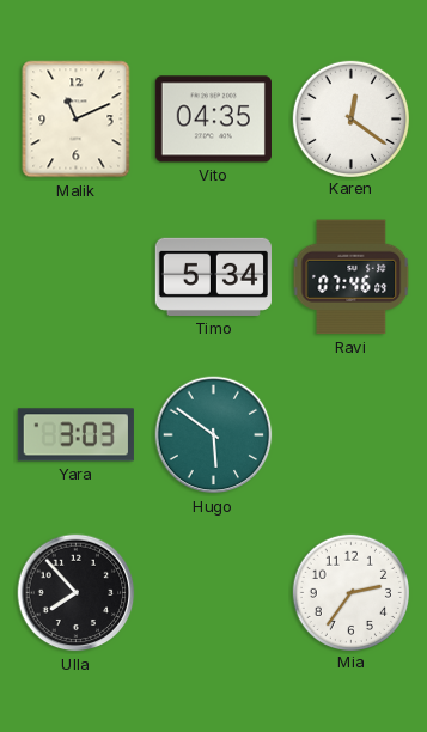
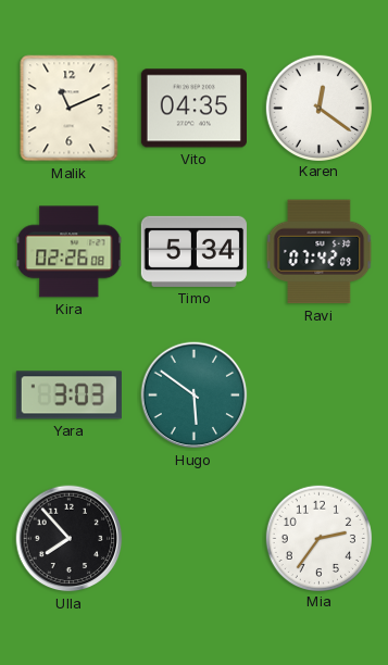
Kira: none -> 02:26
Ravi: 07:46 -> 07:42
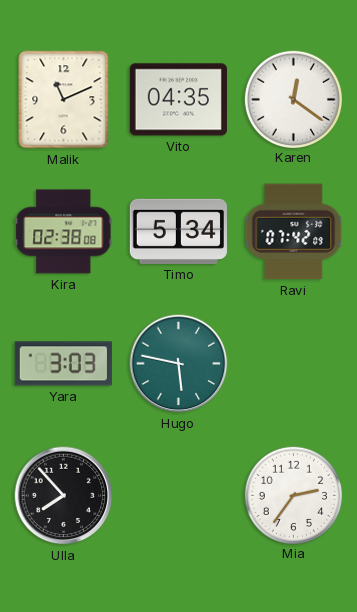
Kira: 02:26 -> 02:38
Hugo: 5:51 -> 5:47
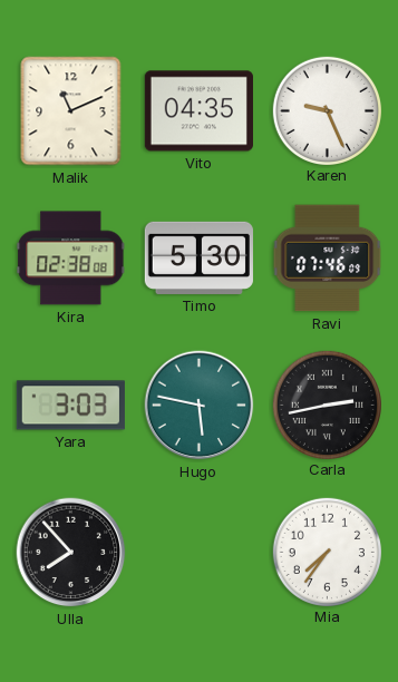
Karen: 12:21 -> 9:26
Timo: 5:34 -> 5:30
Ravi: 07:42 -> 07:46
Carla: none -> 2:43
Mia: 2:36 -> 7:36
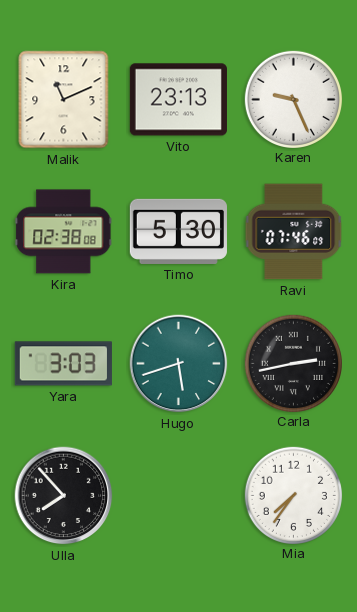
Vito: 04:35 -> 23:13
Hugo: 5:47 -> 5:42
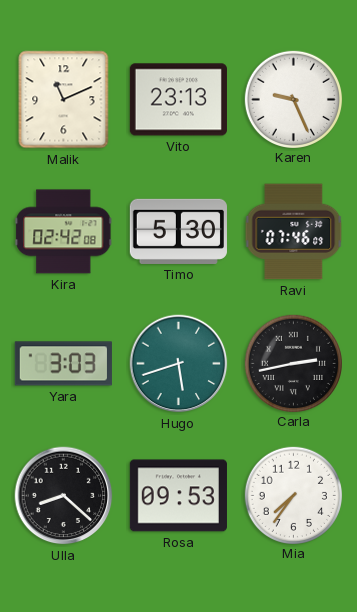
Kira: 02:38 -> 02:42
Ulla: 7:53 -> 8:22
Rosa: none -> 09:53
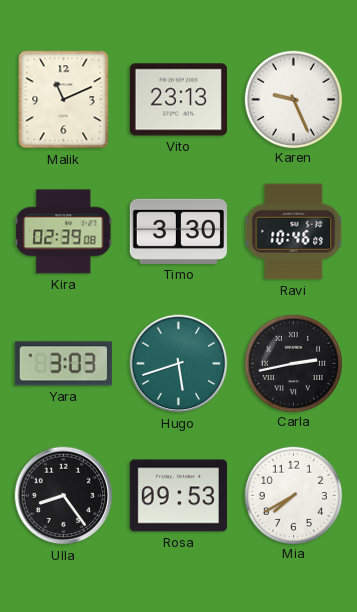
Kira: 02:42 -> 02:39
Timo: 5:30 -> 3:30
Ravi: 07:46 -> 10:46
Ulla: 8:22 -> 8:24
Mia: 7:36 -> 7:40
